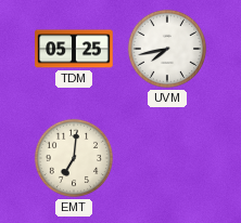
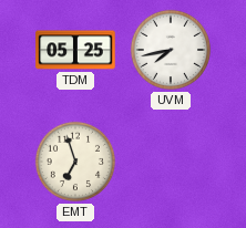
EMT: 7:01 -> 6:57
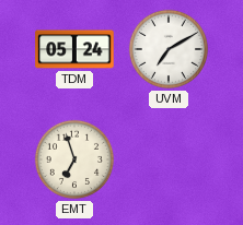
TDM: 05:25 -> 05:24
UVM: 7:43 -> 7:10
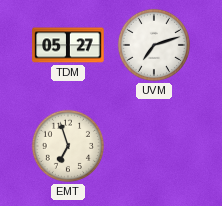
TDM: 05:24 -> 05:27
UVM: 7:10 -> 7:12
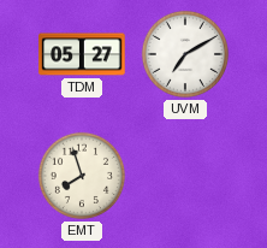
UVM: 7:12 -> 7:10
EMT: 6:57 -> 7:57
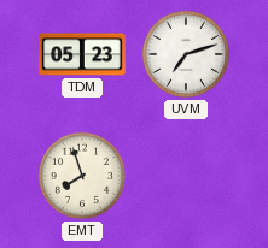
TDM: 05:27 -> 05:23
UVM: 7:10 -> 7:12
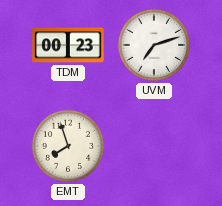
TDM: 05:23 -> 00:23
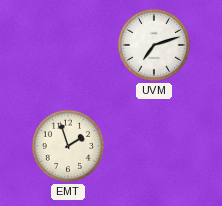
TDM: 00:23 -> none
EMT: 7:57 -> 1:57
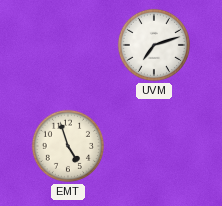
EMT: 1:57 -> 4:57
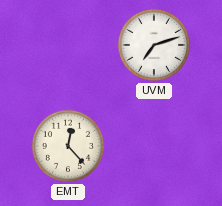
EMT: 4:57 -> 12:23
